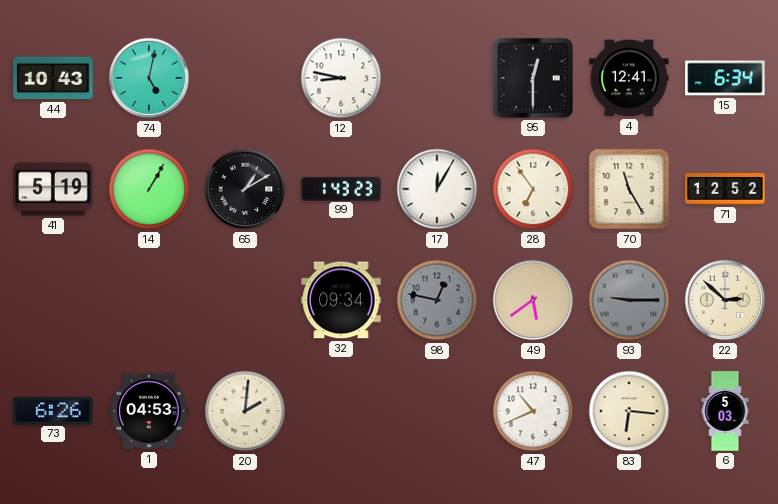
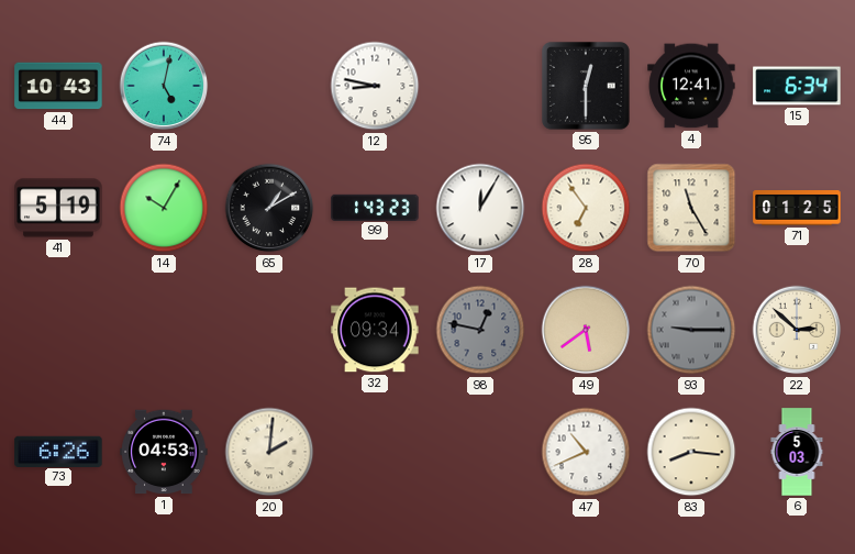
14: 1:05 -> 10:05
71: 12:52 -> 01:25
83: 6:16 -> 8:16
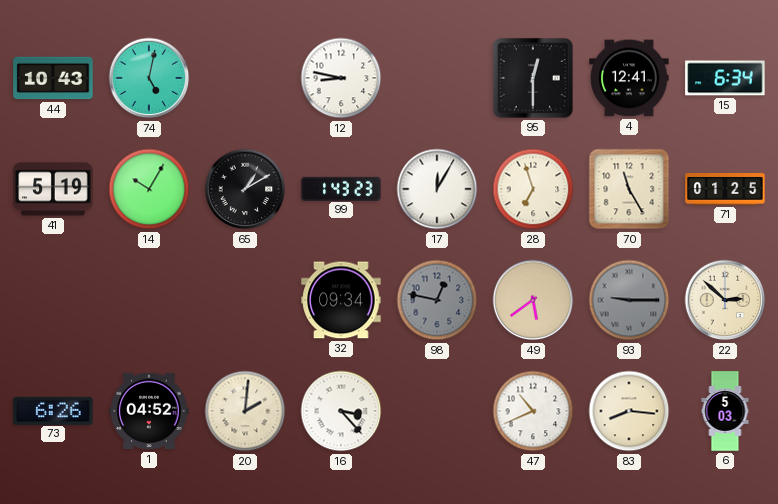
28: 6:54 -> 6:57
1: 04:53 -> 04:52
16: none -> 3:23
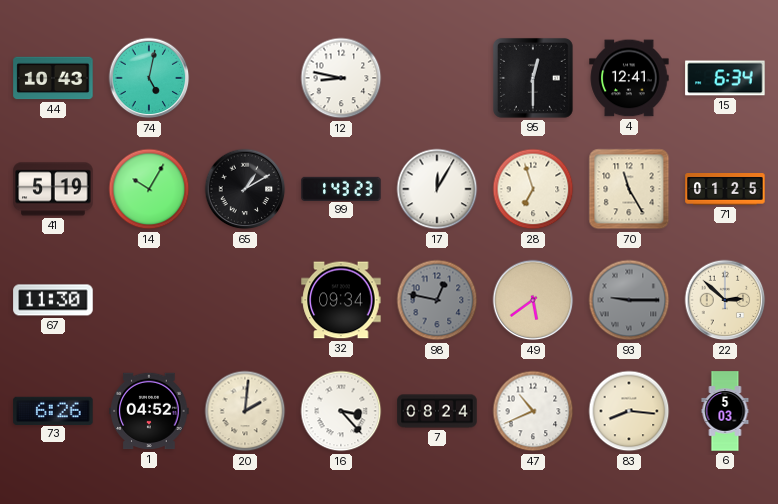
67: none -> 11:30
7: none -> 08:24
